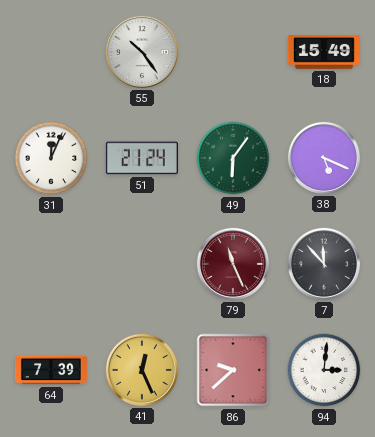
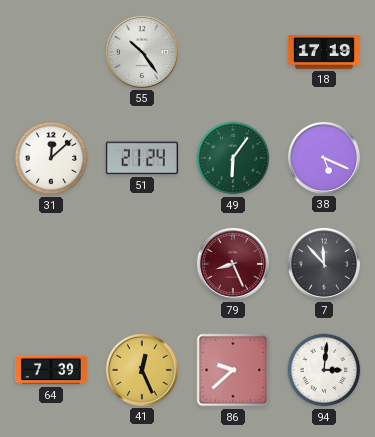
18: 15:49 -> 17:19
31: 12:04 -> 12:08
79: 11:26 -> 8:26
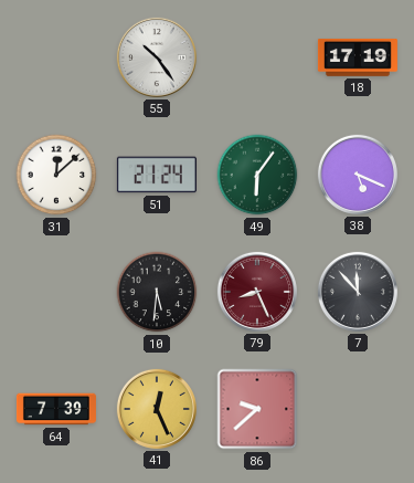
10: none -> 5:31
94: 3:01 -> none
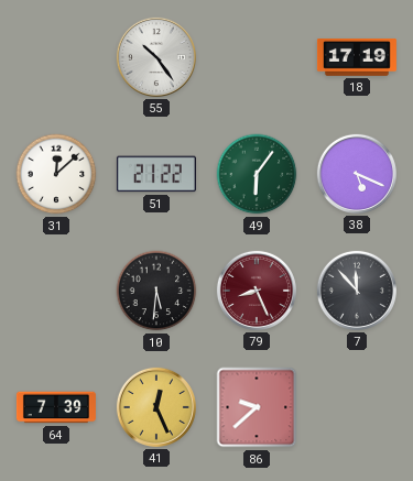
51: 21:24 -> 21:22
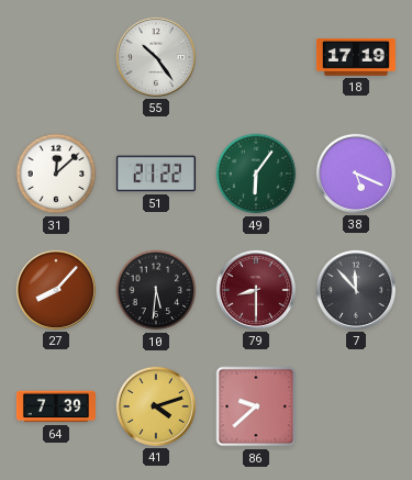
27: none -> 8:07
79: 8:26 -> 8:30
41: 12:26 -> 4:12
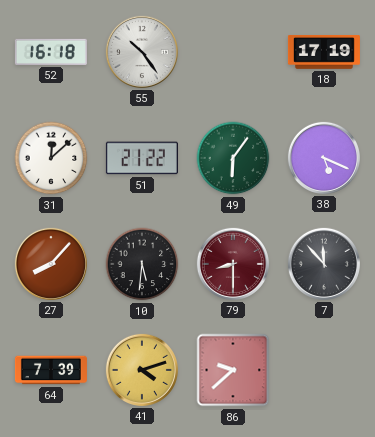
52: none -> 16:18
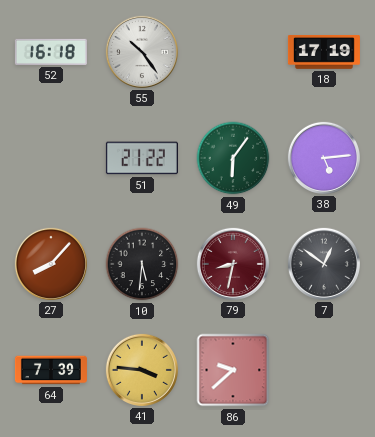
31: 12:08 -> none
38: 5:19 -> 5:14
79: 8:30 -> 8:32
7: 11:53 -> 12:51
41: 4:12 -> 3:46
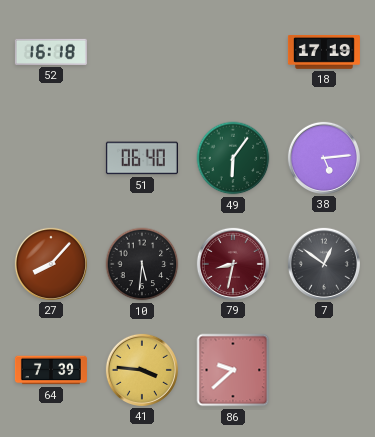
55: 10:24 -> none
51: 21:22 -> 06:40
